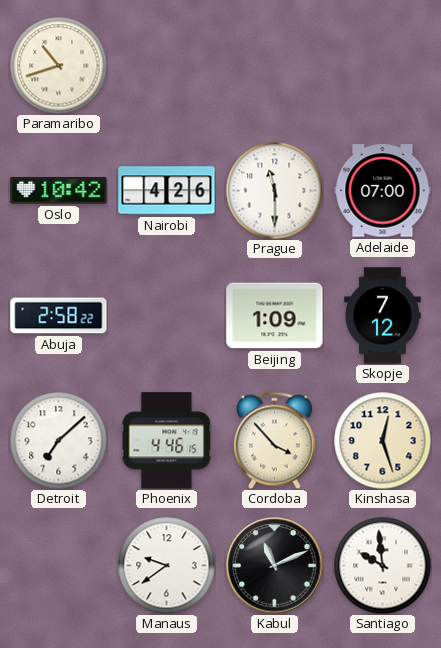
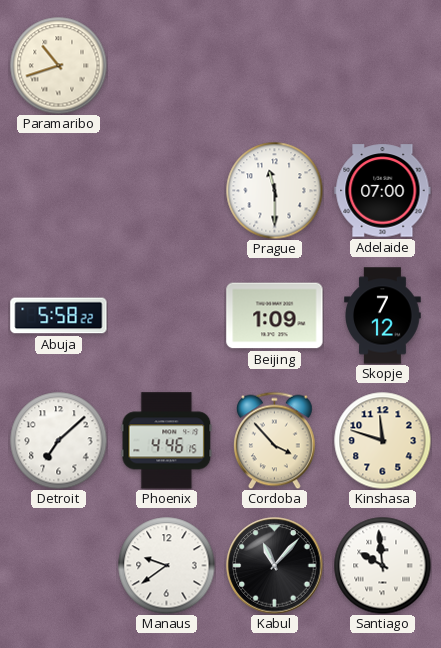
Oslo: 10:42 -> none
Nairobi: 4:26 -> none
Abuja: 2:58 -> 5:58
Kinshasa: 12:27 -> 11:48
Kabul: 11:11 -> 11:07
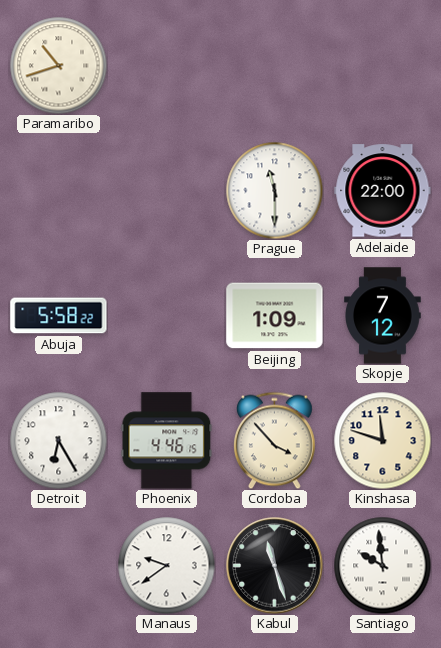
Adelaide: 07:00 -> 22:00
Detroit: 7:08 -> 6:25
Kabul: 11:07 -> 11:27
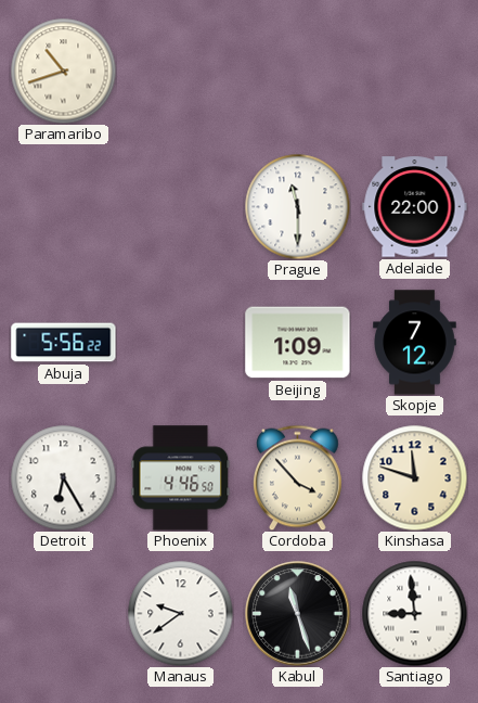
Abuja: 5:58 -> 5:56
Phoenix: 4:46:15 -> 4:46:50
Santiago: 9:59 -> 8:59
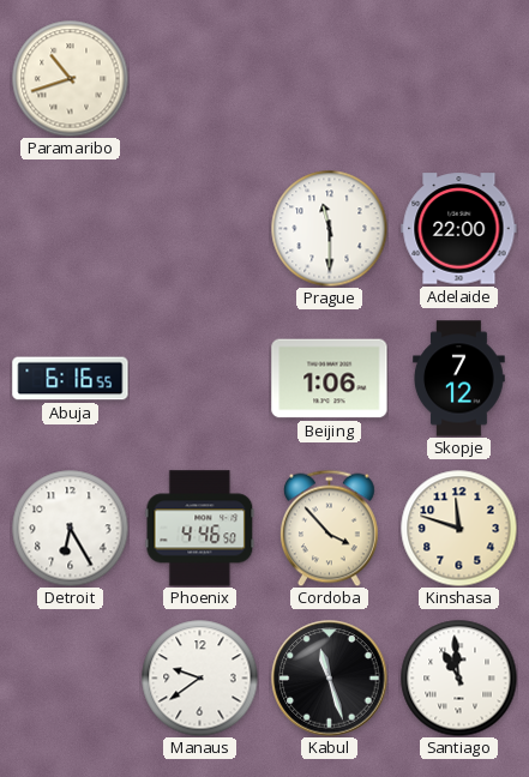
Abuja: 5:56 -> 6:16
Beijing: 1:09 -> 1:06
Santiago: 8:59 -> 10:59
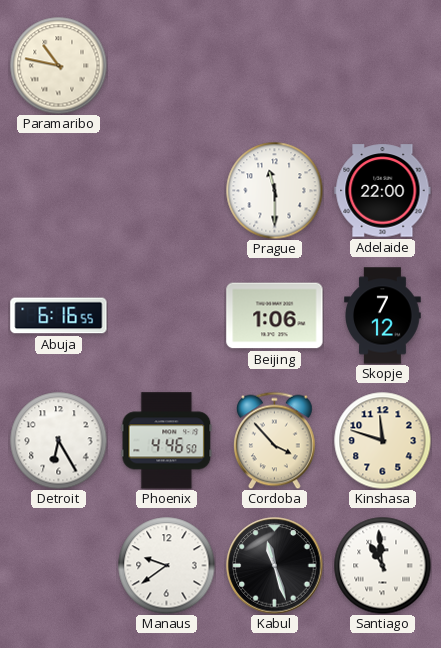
Paramaribo: 10:42 -> 10:47
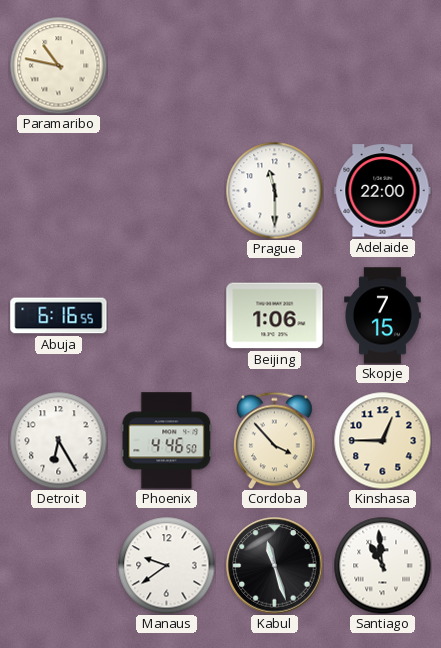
Skopje: 7:12 -> 7:15
Kinshasa: 11:48 -> 12:45
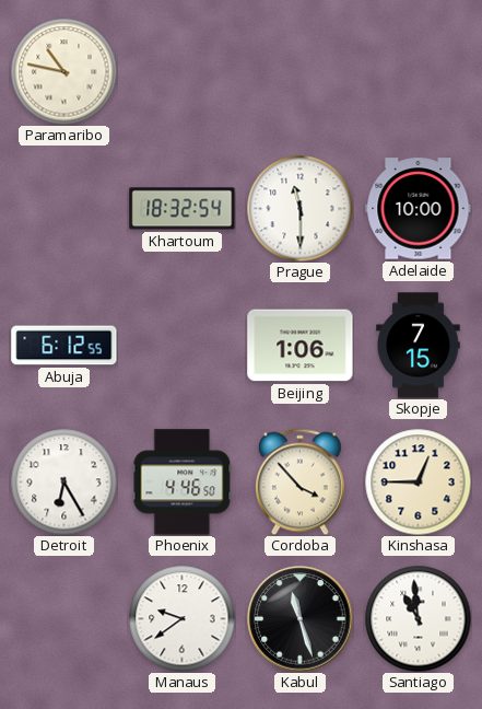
Khartoum: none -> 18:32
Adelaide: 22:00 -> 10:00
Abuja: 6:16 -> 6:12
